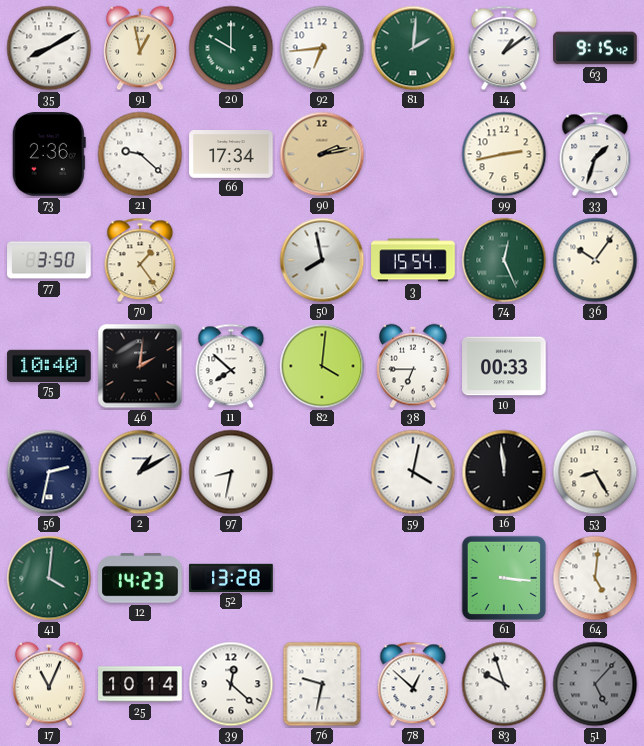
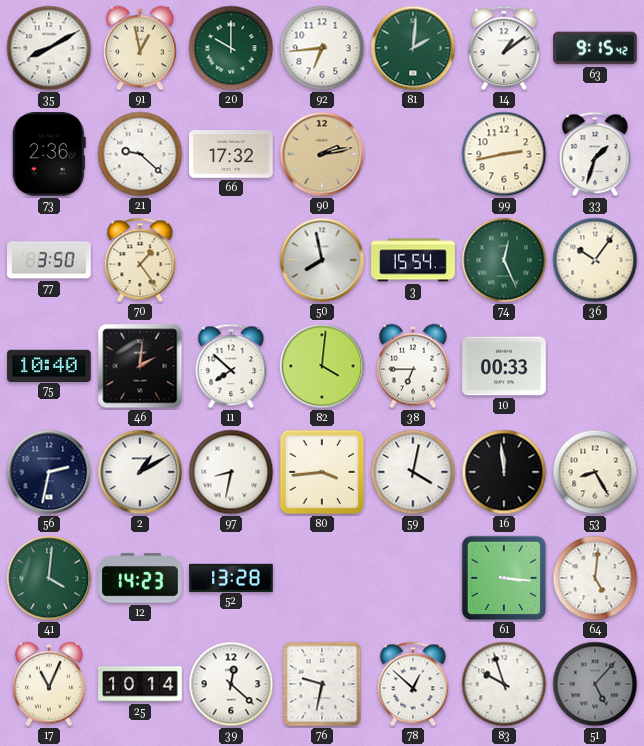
66: 17:34 -> 17:32
80: none -> 3:44
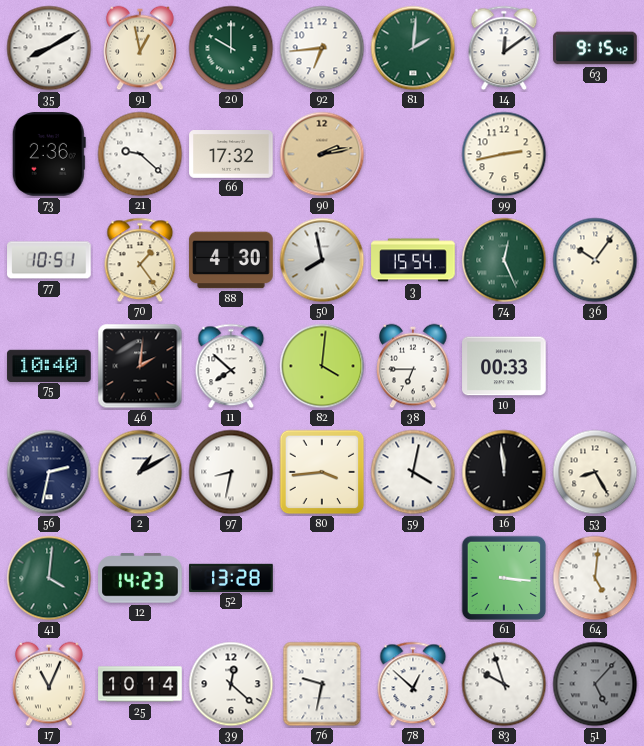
14: 1:09 -> 12:09
33: 1:33 -> none
77: 3:50 -> 10:51
88: none -> 4:30
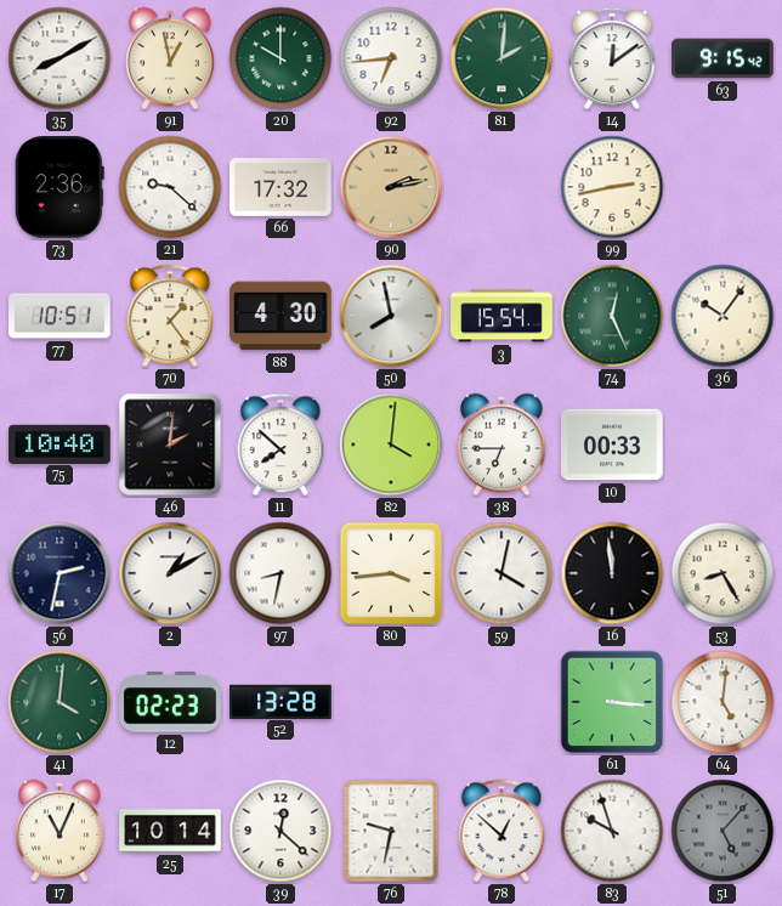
12: 14:23 -> 02:23
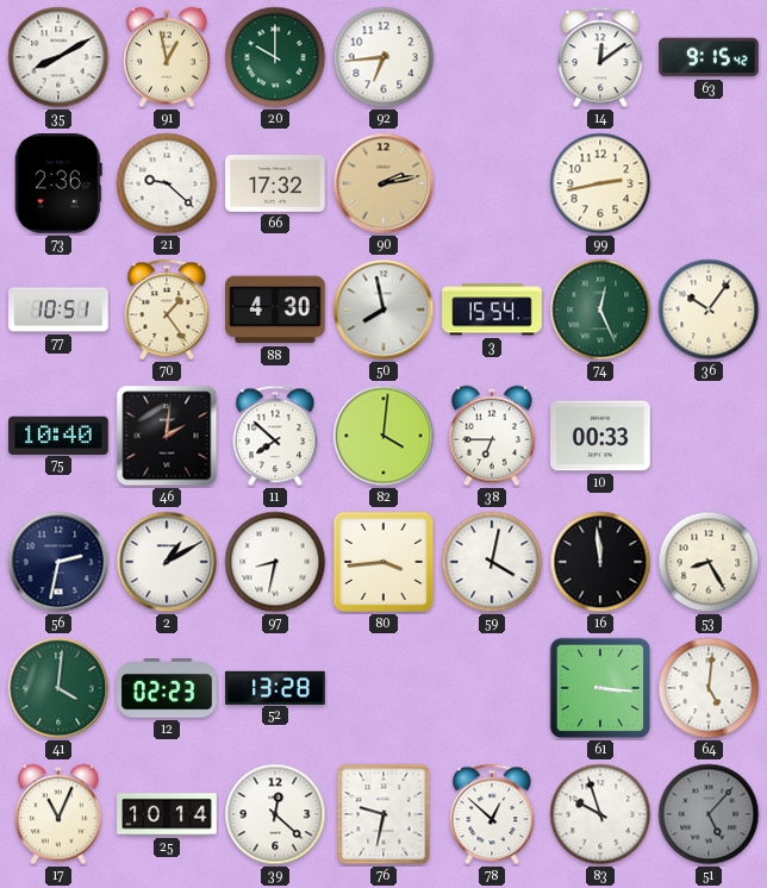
81: 2:01 -> none
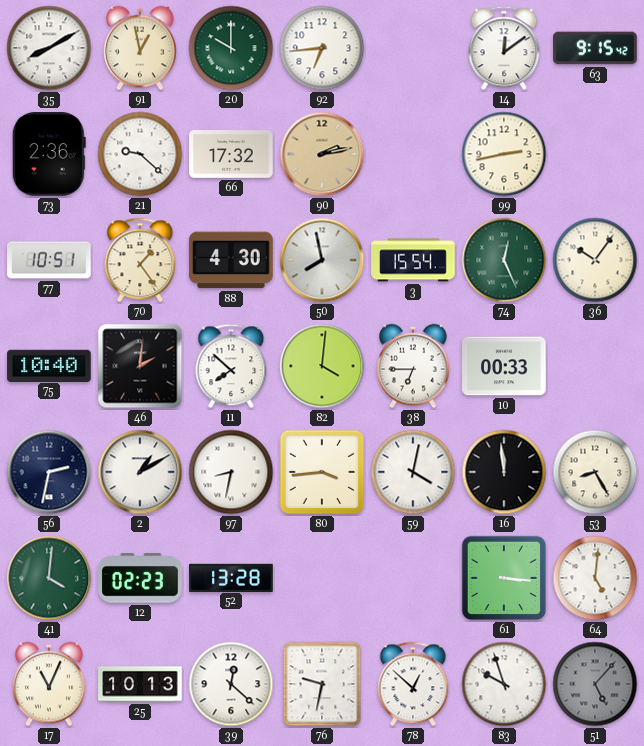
25: 10:14 -> 10:13
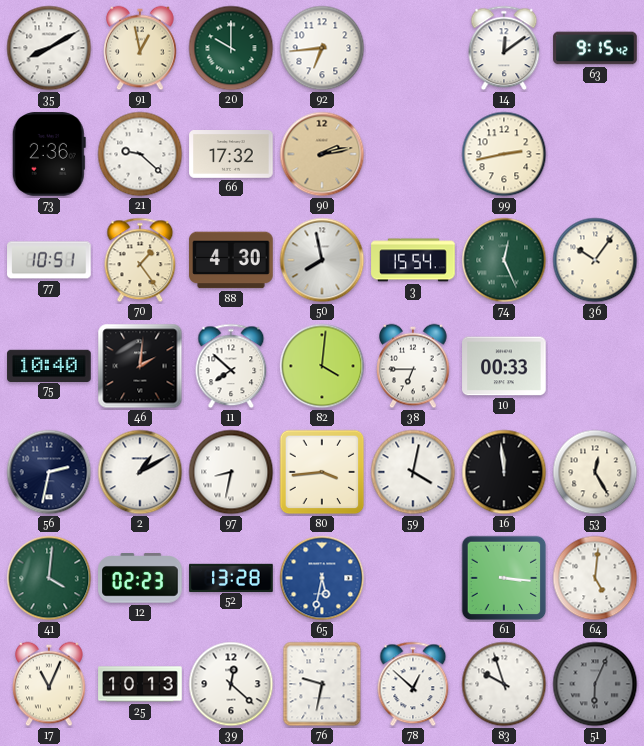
53: 8:25 -> 12:25
65: none -> 5:32
51: 5:07 -> 6:04
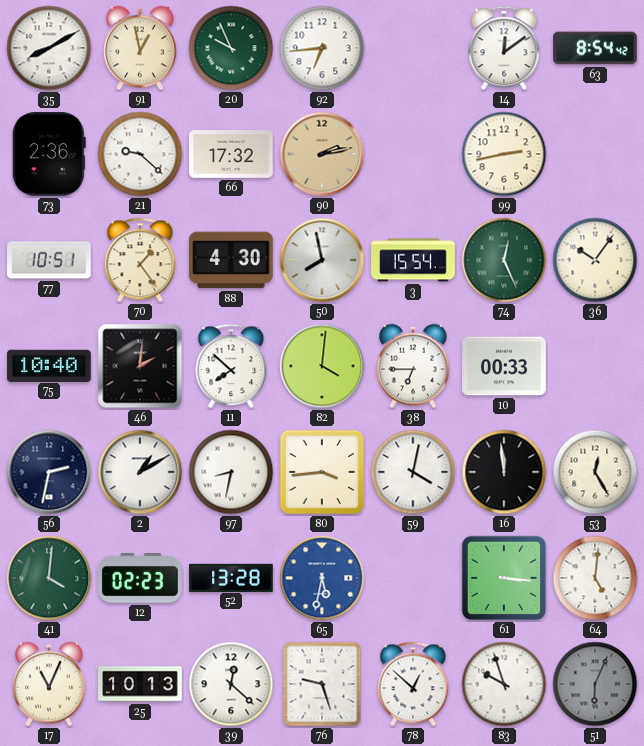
20: 10:00 -> 9:56
63: 9:15 -> 8:54
76: 9:32 -> 9:27
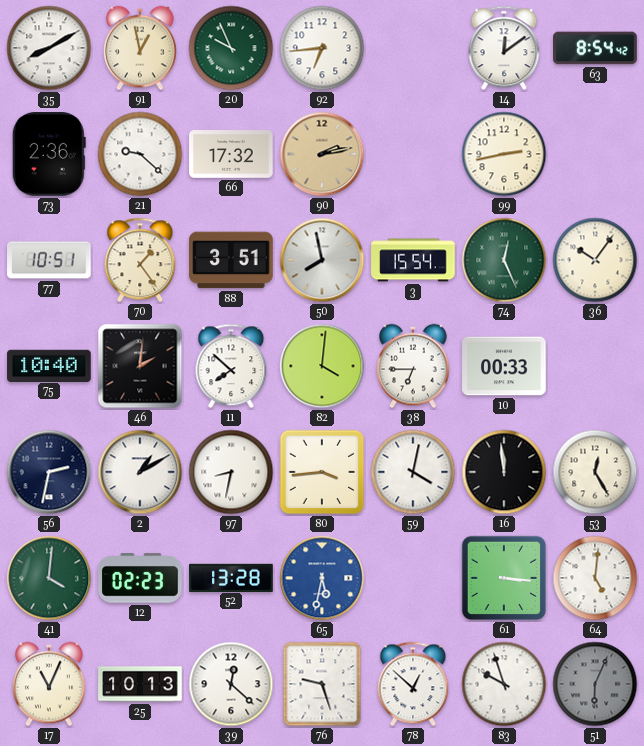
88: 4:30 -> 3:51
